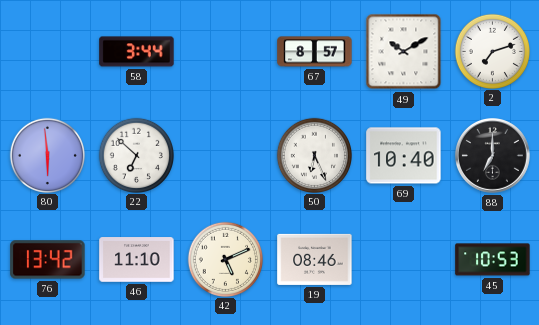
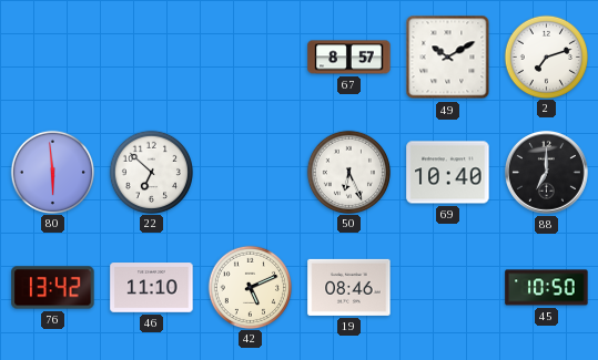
58: 3:44 -> none
45: 10:53 -> 10:50
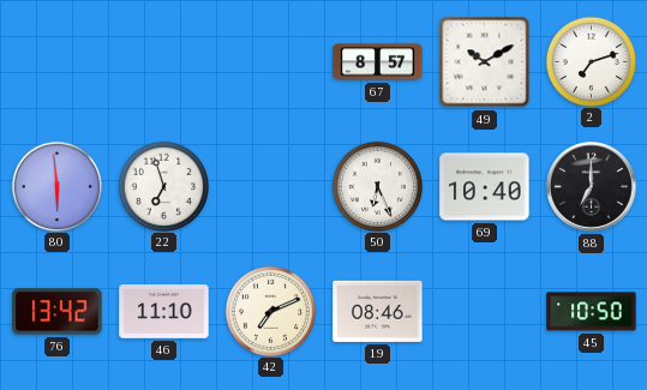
22: 6:52 -> 6:57
42: 5:11 -> 7:11
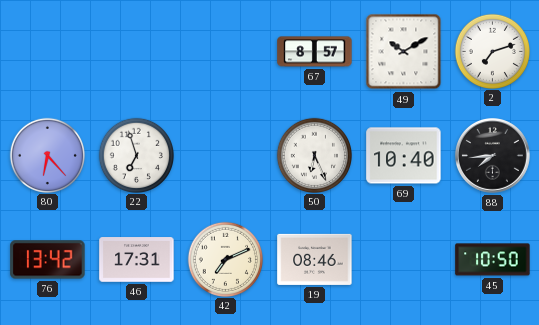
80: 5:59 -> 6:23
88: 7:00 -> 7:44
46: 11:10 -> 17:31
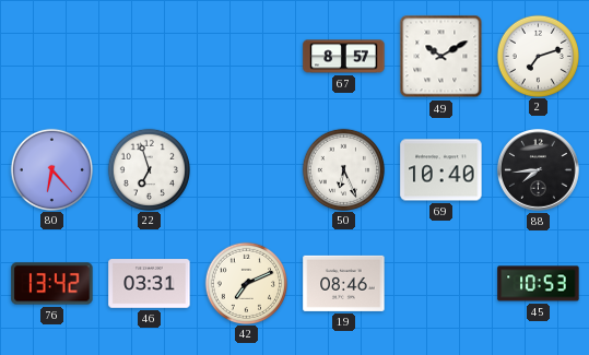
46: 17:31 -> 03:31
45: 10:50 -> 10:53
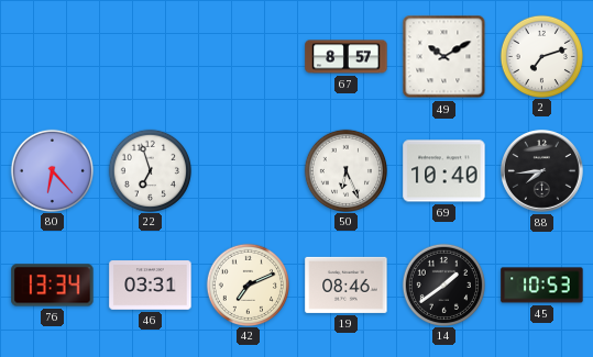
76: 13:42 -> 13:34
14: none -> 1:39
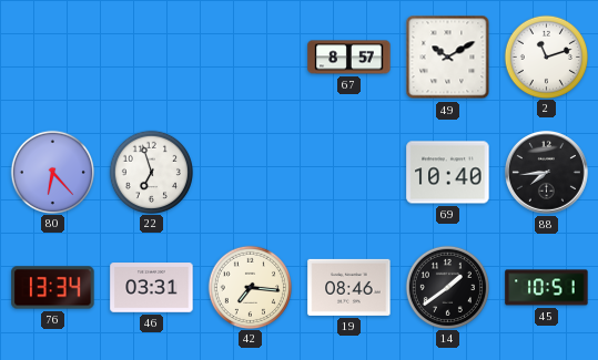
2: 7:12 -> 11:12
50: 6:26 -> none
42: 7:11 -> 7:16
45: 10:53 -> 10:51
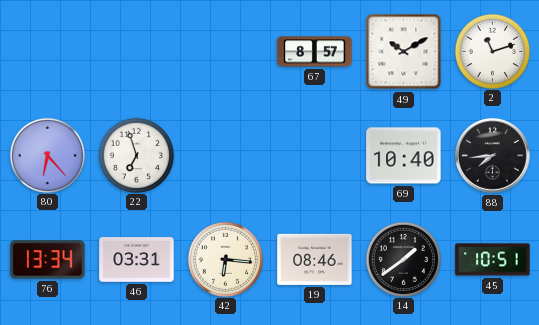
42: 7:16 -> 6:16
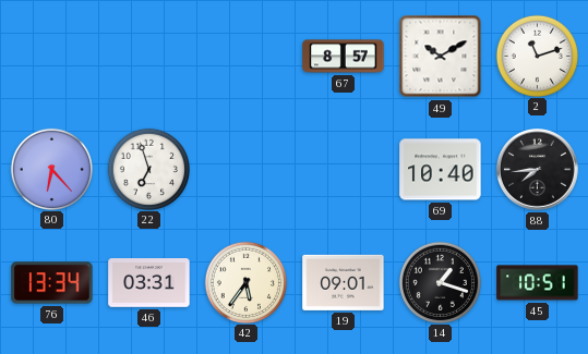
42: 6:16 -> 5:36
19: 08:46 -> 09:01
14: 1:39 -> 1:18
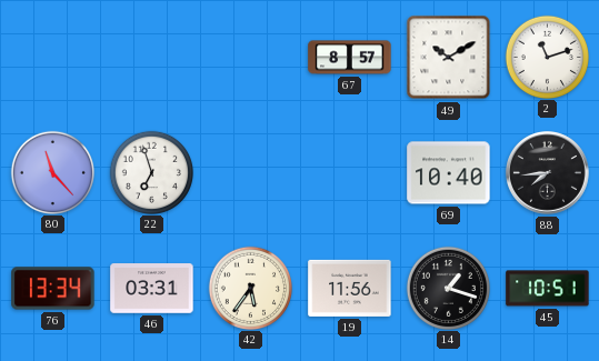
80: 6:23 -> 11:23
19: 09:01 -> 11:56
